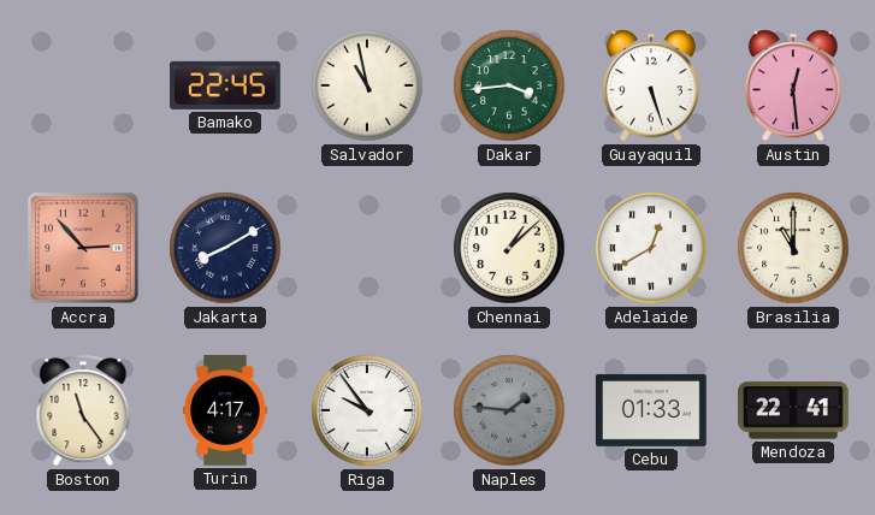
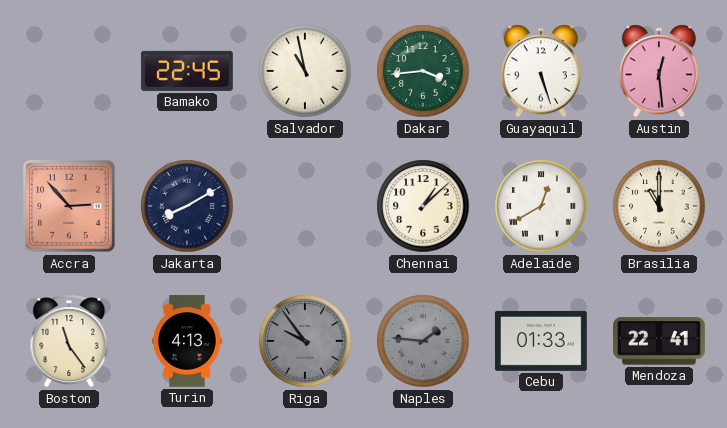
Turin: 4:17 -> 4:13
Riga dial: white -> grey
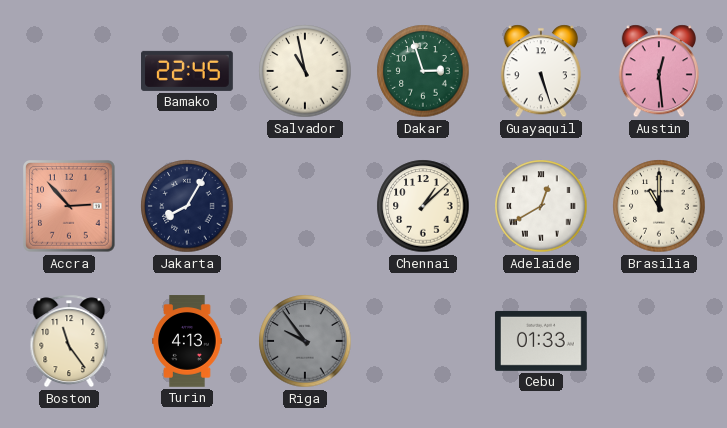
Dakar: 3:44 -> 2:57
Jakarta: 8:10 -> 8:05
Naples: 1:46 -> none
Mendoza: 22:41 -> none
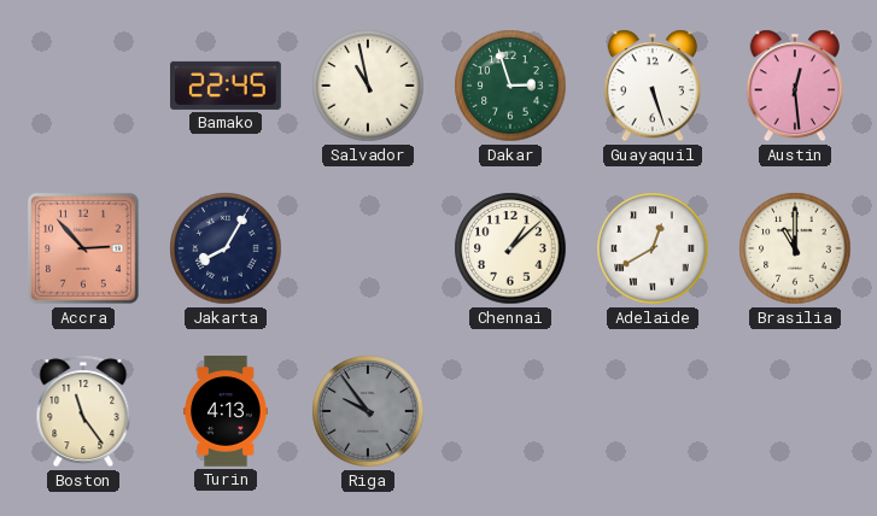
Cebu: 01:33 -> none
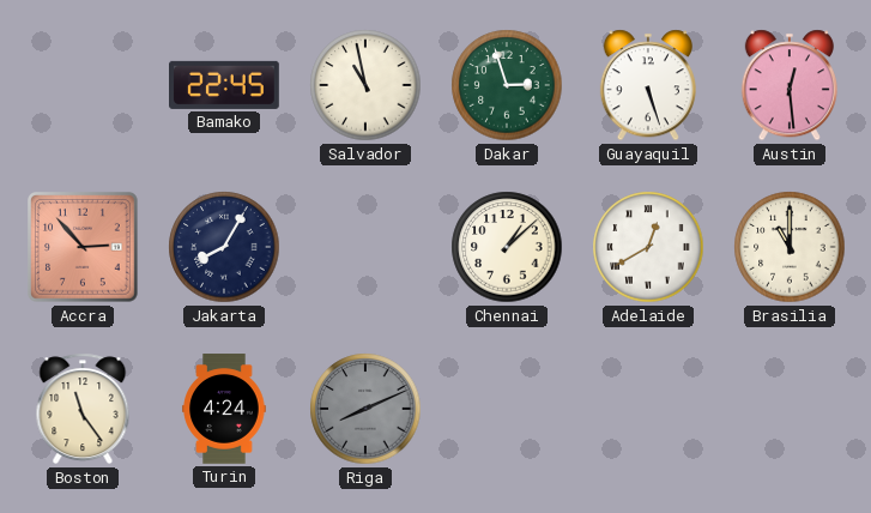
Turin: 4:13 -> 4:24
Riga: 9:54 -> 8:11
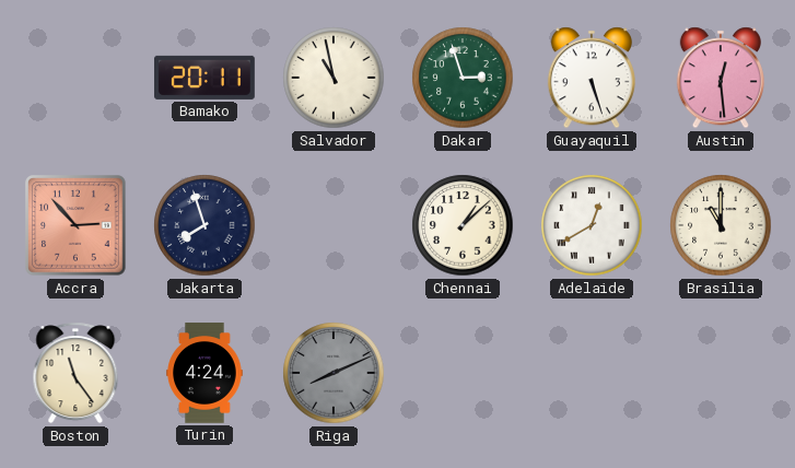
Bamako: 22:45 -> 20:11
Jakarta: 8:05 -> 7:57
